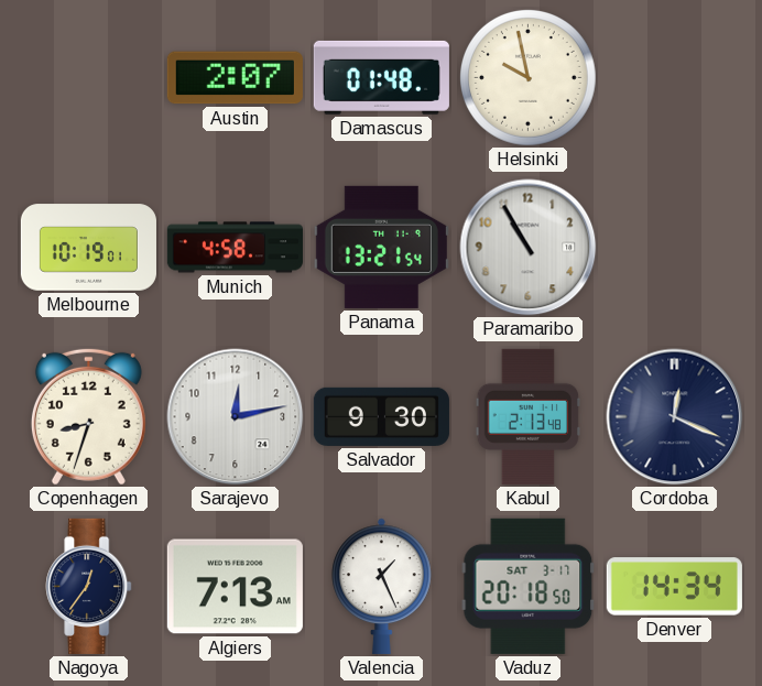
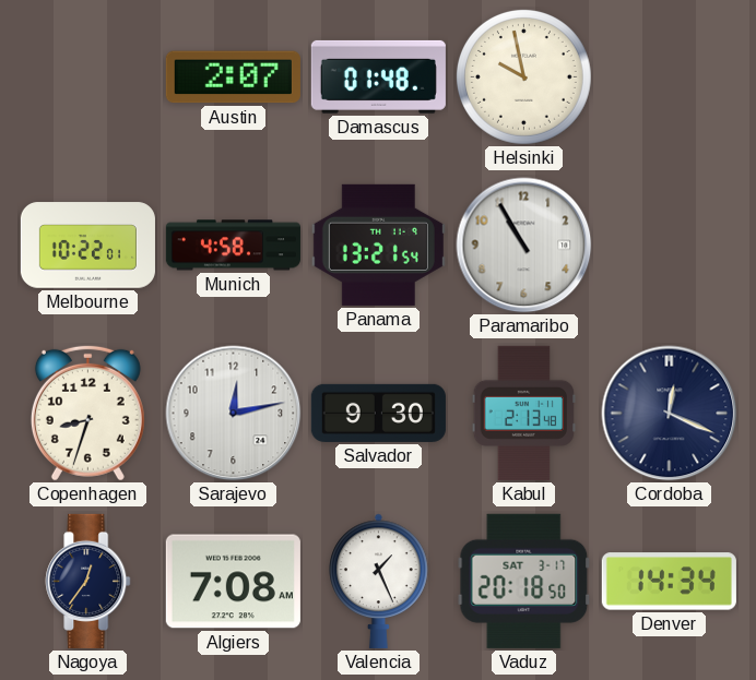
Melbourne: 10:19 -> 10:22
Algiers: 7:13 -> 7:08
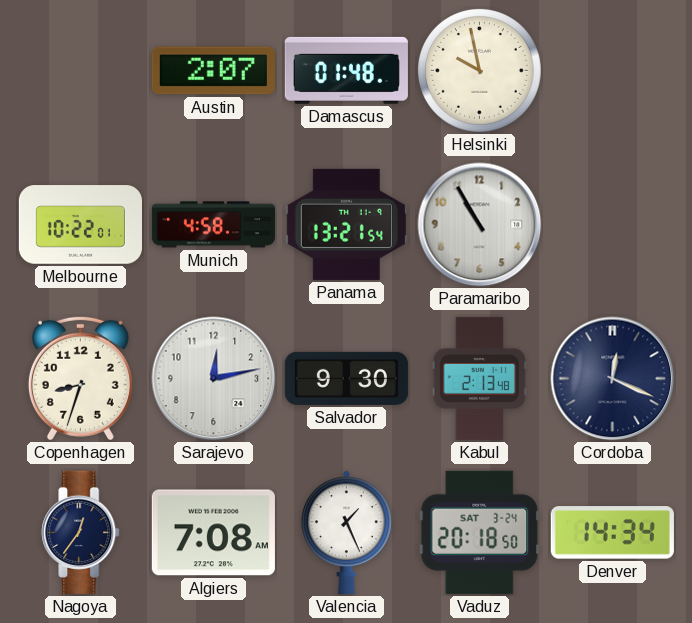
Vaduz date: SAT 3-17 -> SAT 3-24
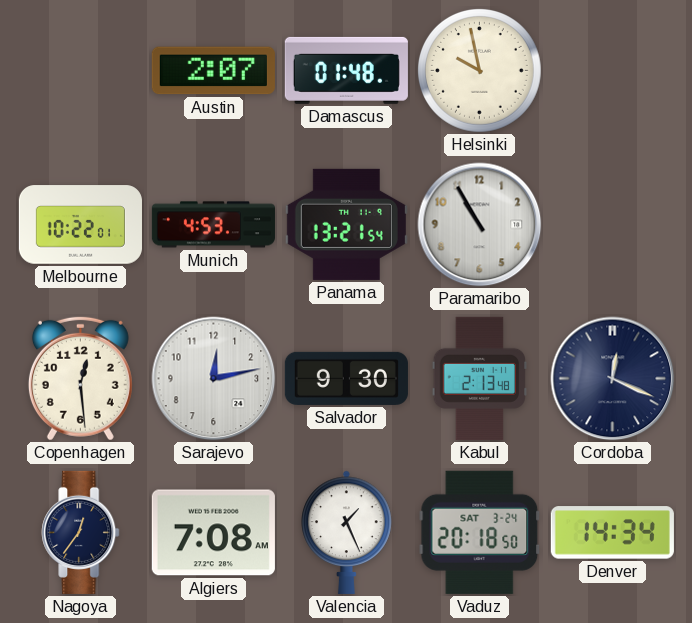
Munich: 4:58 -> 4:53
Copenhagen: 8:33 -> 12:29
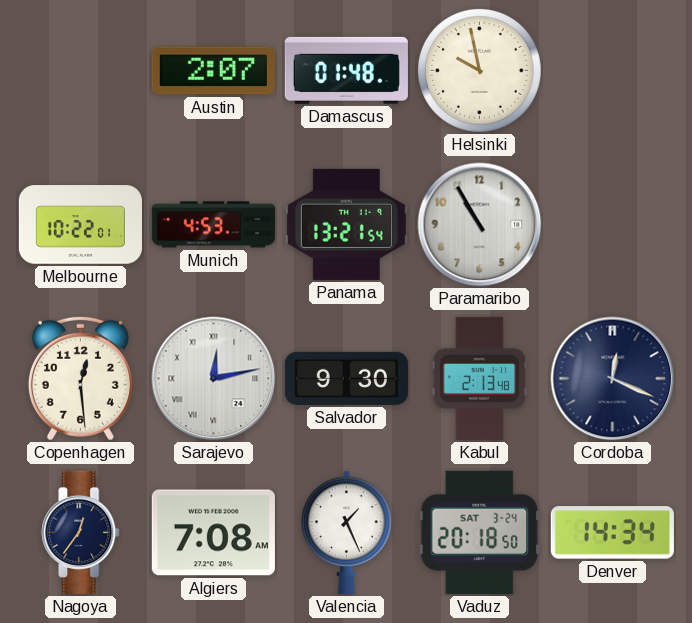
Sarajevo numerals: Arabic -> Roman
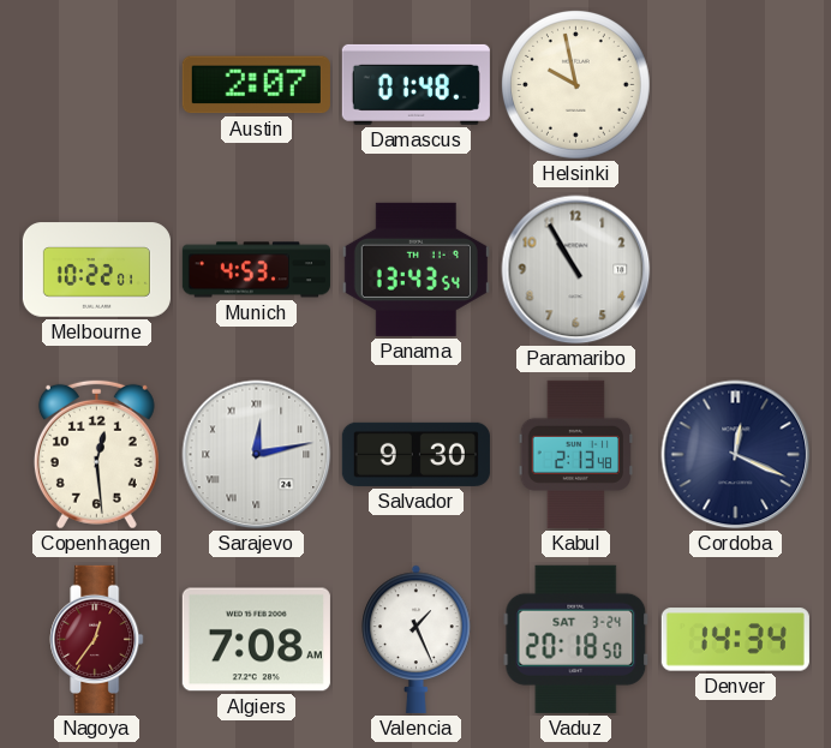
Panama: 13:21 -> 13:43
Nagoya dial: navy -> burgundy
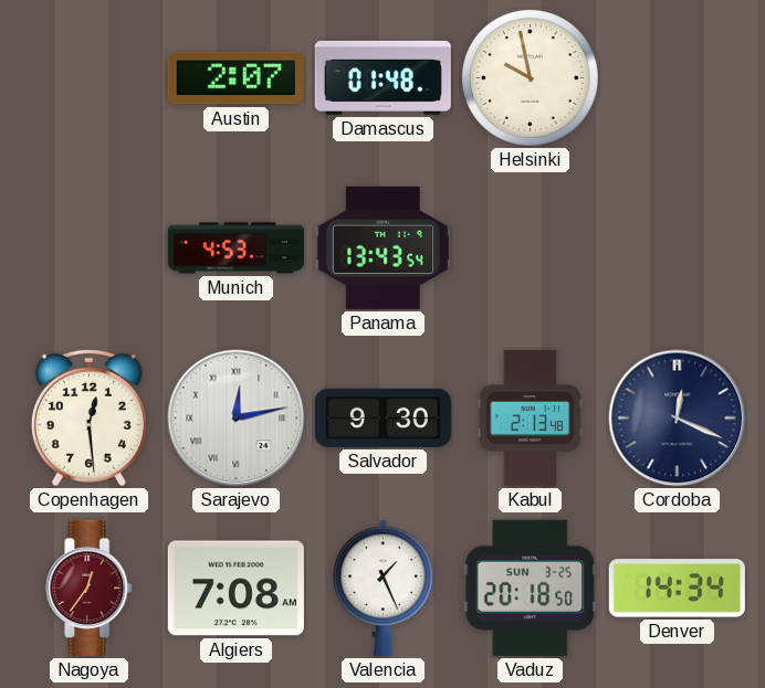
Melbourne: 10:22 -> none
Paramaribo: 10:55 -> none
Vaduz date: SAT 3-24 -> SUN 3-25
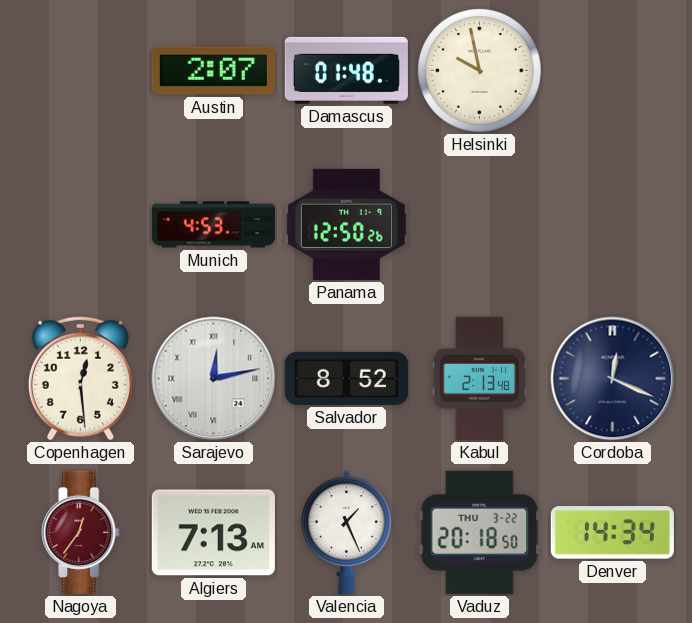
Panama: 13:43 -> 12:50
Salvador: 9:30 -> 8:52
Algiers: 7:08 -> 7:13
Vaduz date: SUN 3-25 -> THU 3-22
